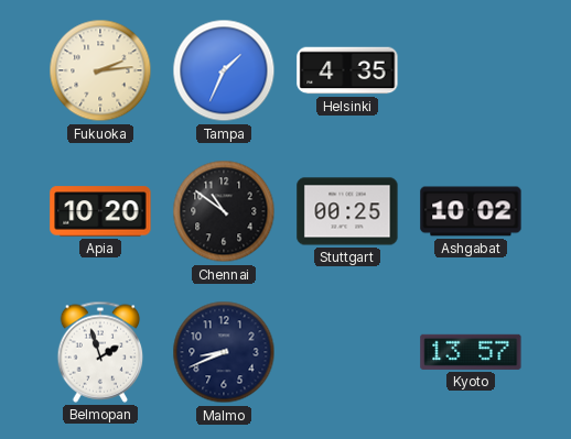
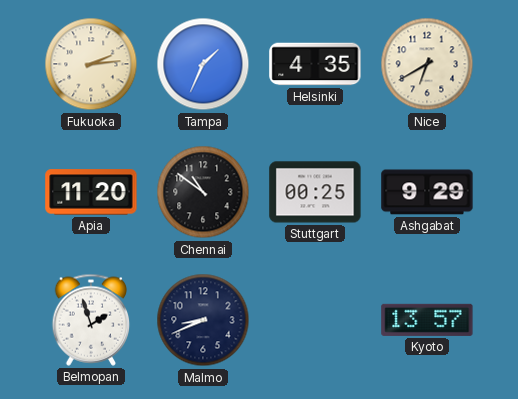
Nice: none -> 6:40
Apia: 10:20 -> 11:20
Ashgabat: 10:02 -> 9:29
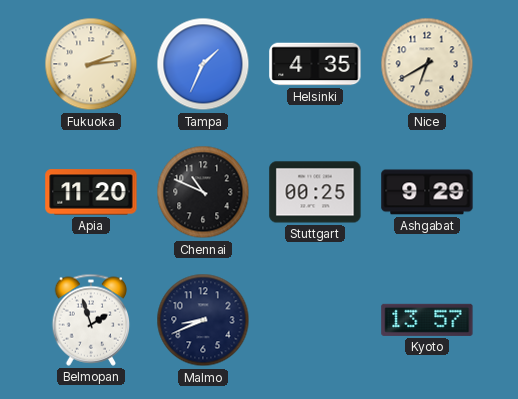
Chennai: 10:51 -> 10:49
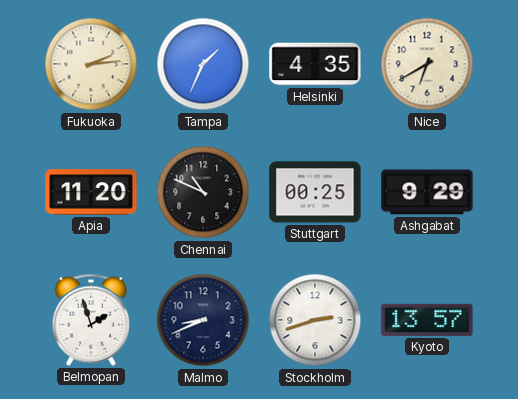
Stockholm: none -> 2:42
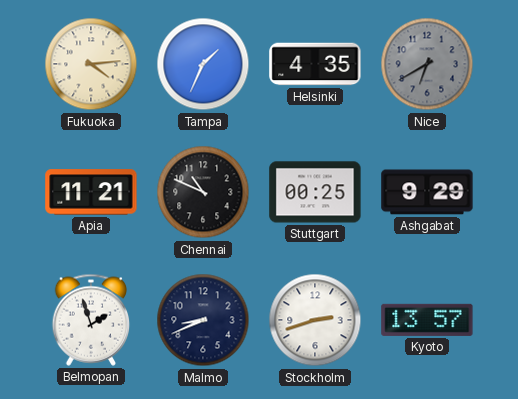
Fukuoka: 2:14 -> 4:14
Nice dial: cream -> grey
Apia: 11:20 -> 11:21
